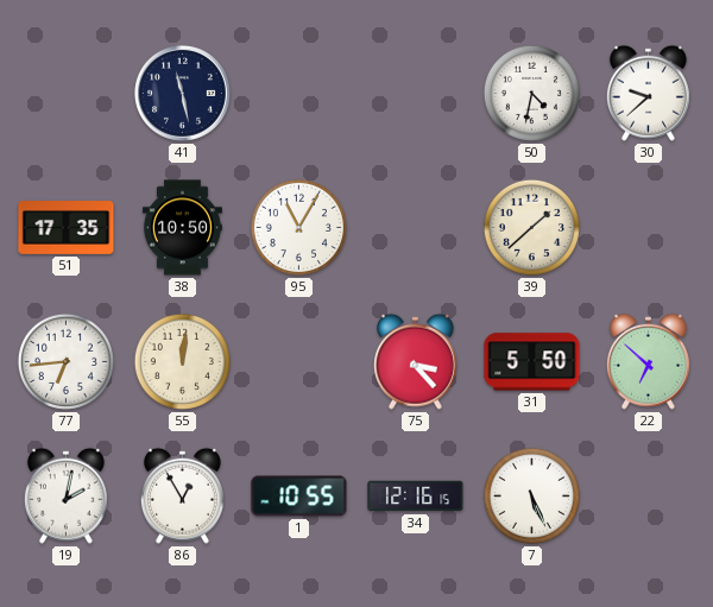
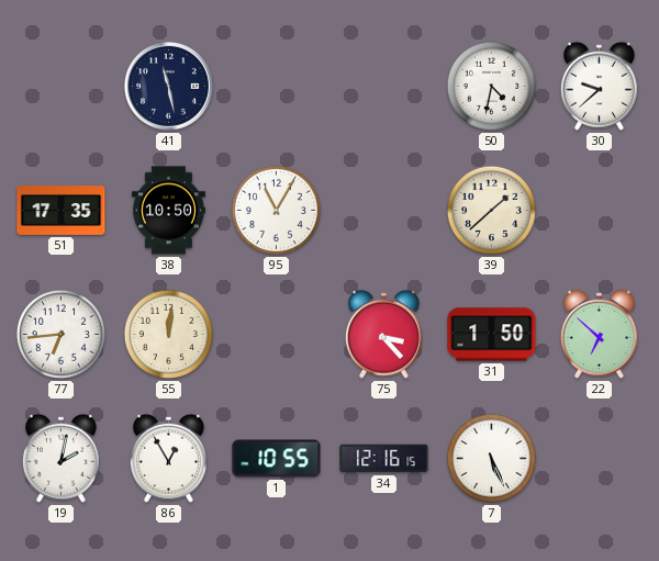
31: 5:50 -> 1:50
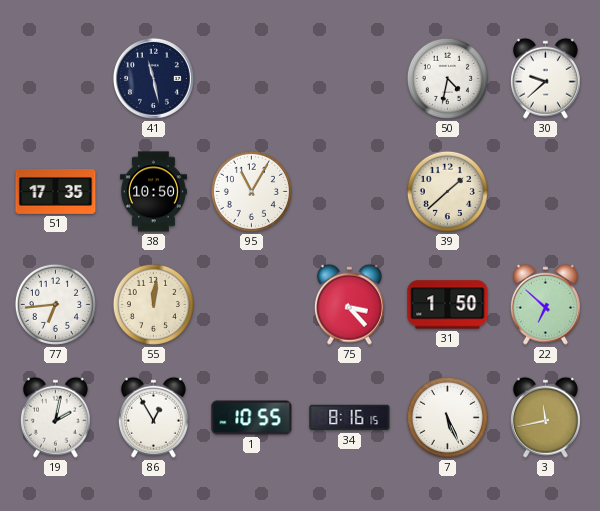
34: 12:16 -> 8:16
3: none -> 11:43
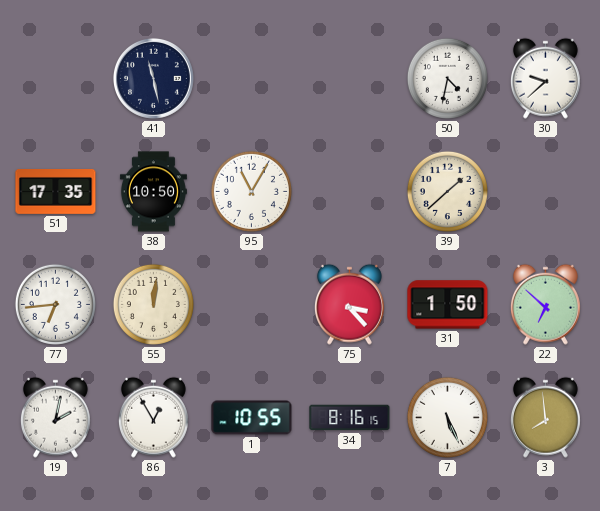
3: 11:43 -> 7:59
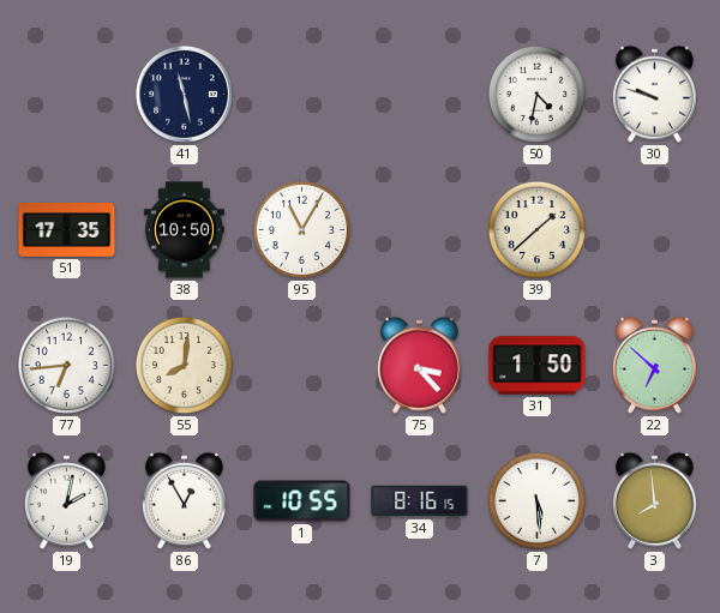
30: 9:38 -> 9:48
55: 12:01 -> 8:01
7: 5:26 -> 5:29
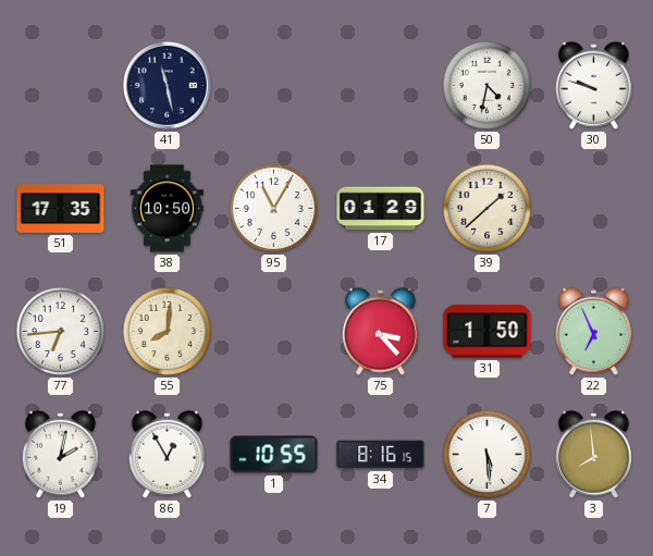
17: none -> 01:29
22: 6:52 -> 6:56
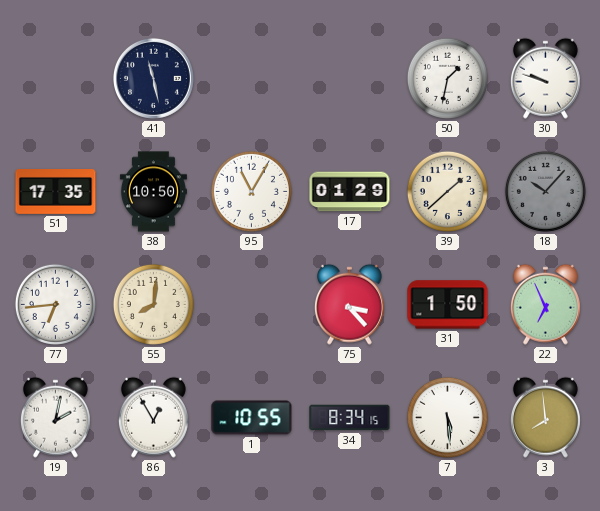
50: 4:32 -> 1:32
18: none -> 10:07
34: 8:16 -> 8:34
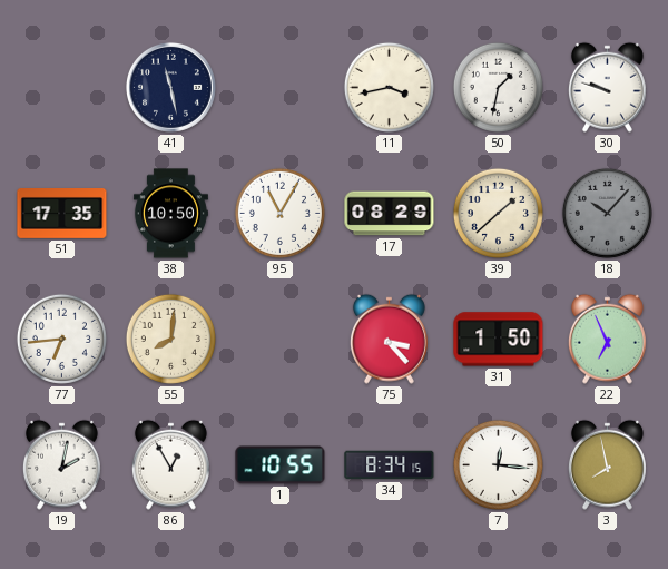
11: none -> 3:43
17: 01:29 -> 08:29
7: 5:29 -> 12:16
3: 7:59 -> 7:58
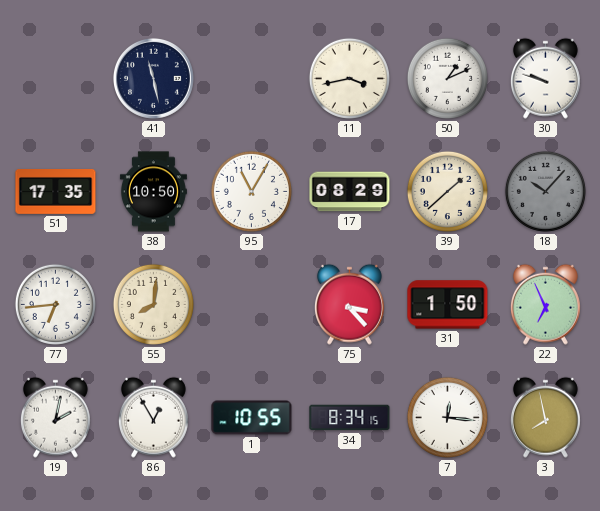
50: 1:32 -> 1:11
